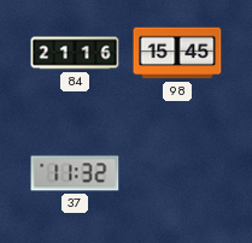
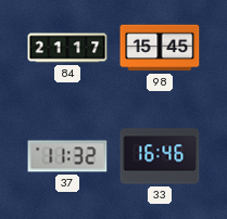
84: 21:16 -> 21:17
33: none -> 16:46
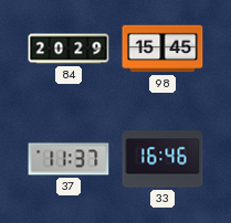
84: 21:17 -> 20:29
37: 11:32 -> 11:37
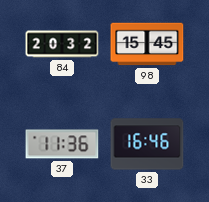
84: 20:29 -> 20:32
37: 11:37 -> 11:36
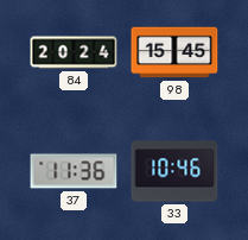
84: 20:32 -> 20:24
33: 16:46 -> 10:46
